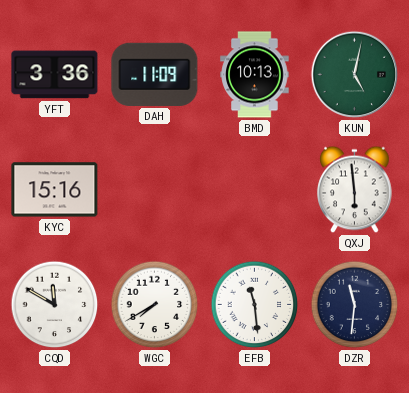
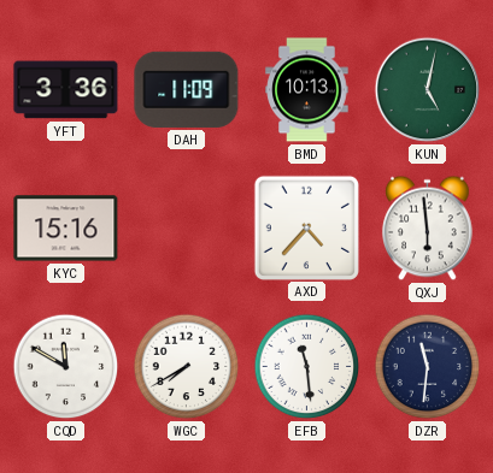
AXD: none -> 4:37
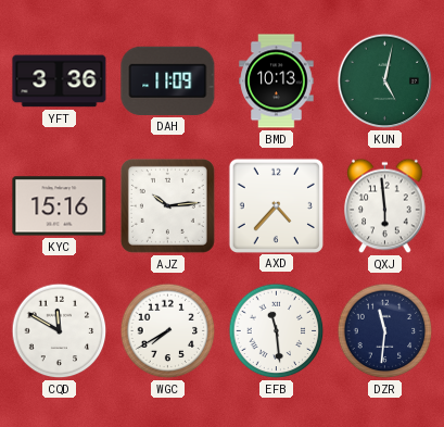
AJZ: none -> 10:14
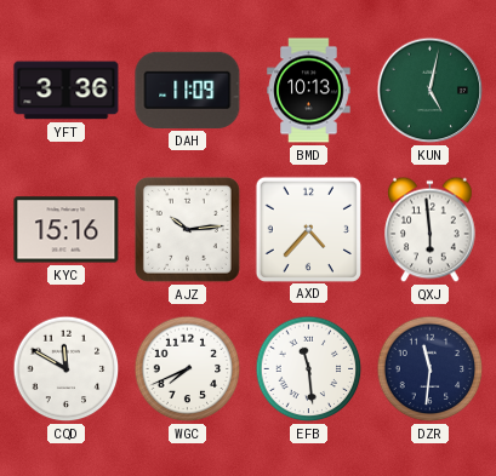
WGC: 7:40 -> 7:41
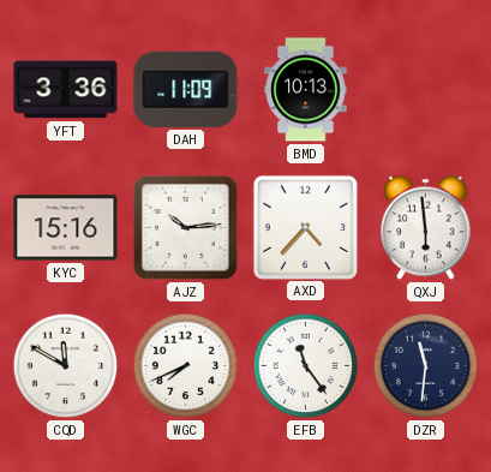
KUN: 5:02 -> none
EFB: 11:29 -> 11:24
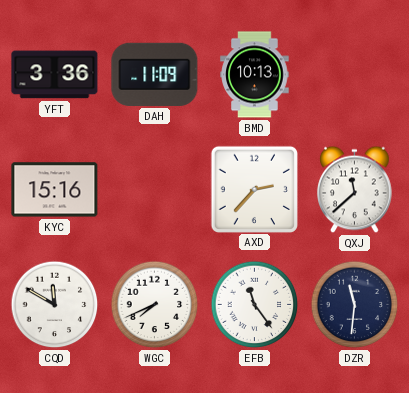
AJZ: 10:14 -> none
AXD: 4:37 -> 2:37
QXJ: 5:59 -> 11:38
